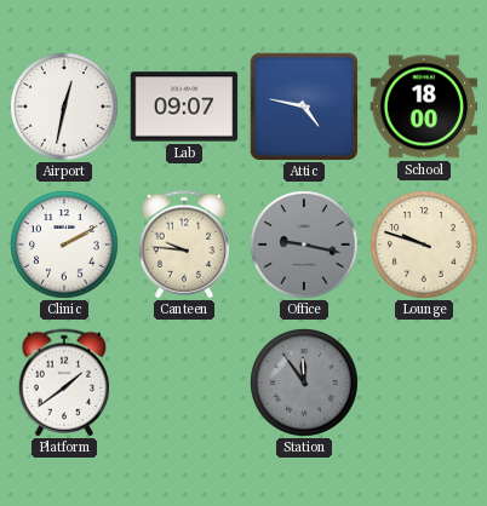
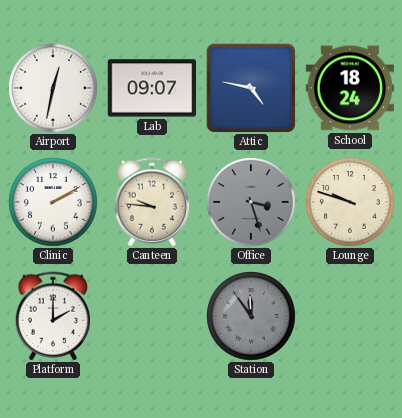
School: 18:00 -> 18:24
Office: 9:17 -> 3:27
Platform: 1:39 -> 2:00
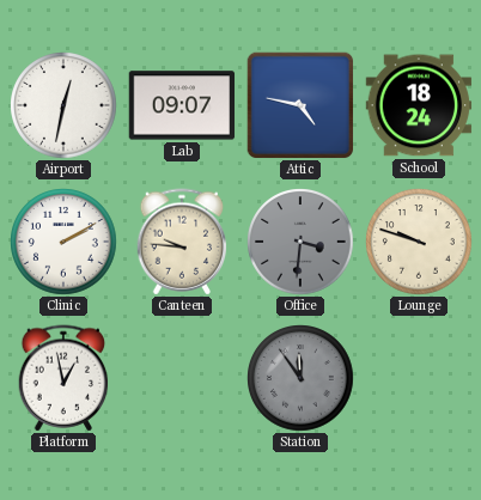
Office: 3:27 -> 3:31
Platform: 2:00 -> 12:58
